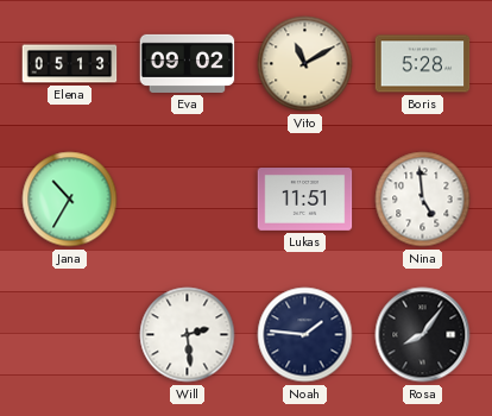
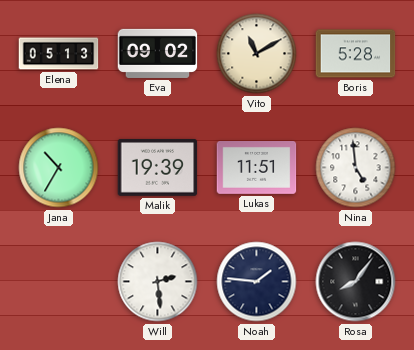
Malik: none -> 19:39
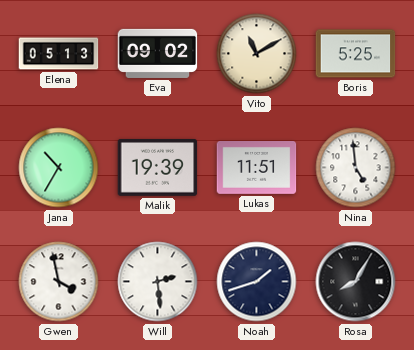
Boris: 5:28 -> 5:25
Gwen: none -> 3:58
Noah: 1:46 -> 1:42
Rosa: 8:06 -> 8:05
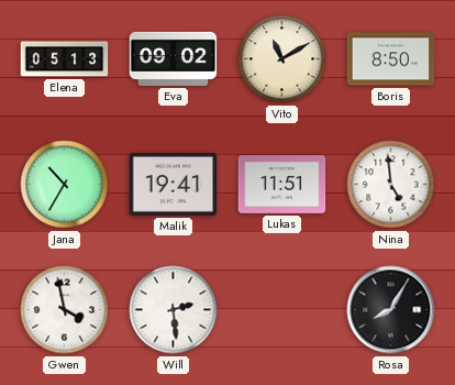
Boris: 5:25 -> 8:50
Malik: 19:39 -> 19:41
Noah: 1:42 -> none
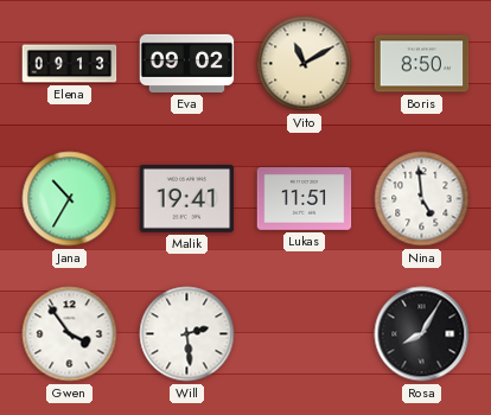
Elena: 05:13 -> 09:13
Gwen: 3:58 -> 3:54
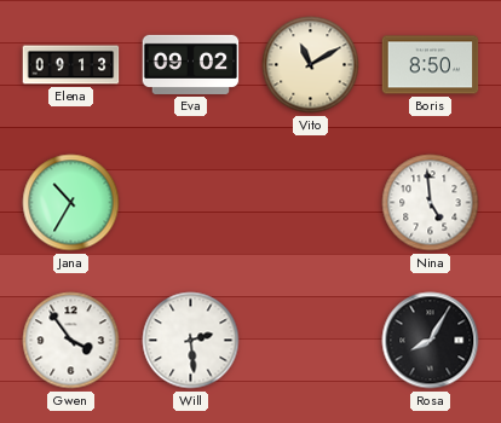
Malik: 19:41 -> none
Lukas: 11:51 -> none
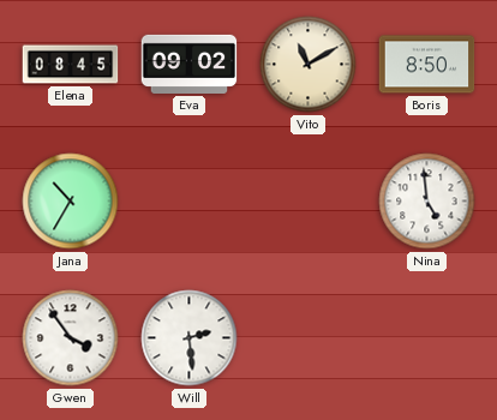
Elena: 09:13 -> 08:45
Rosa: 8:05 -> none
